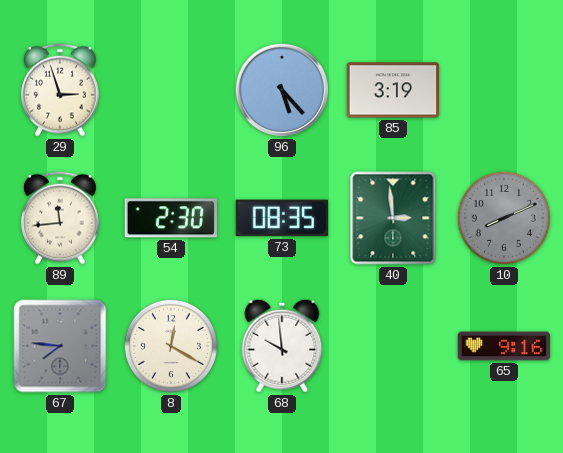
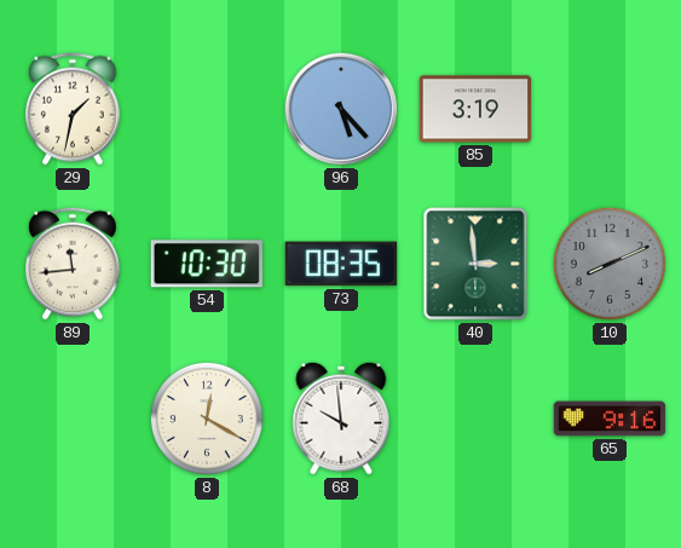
29: 2:57 -> 1:32
54: 2:30 -> 10:30
67: 7:46 -> none
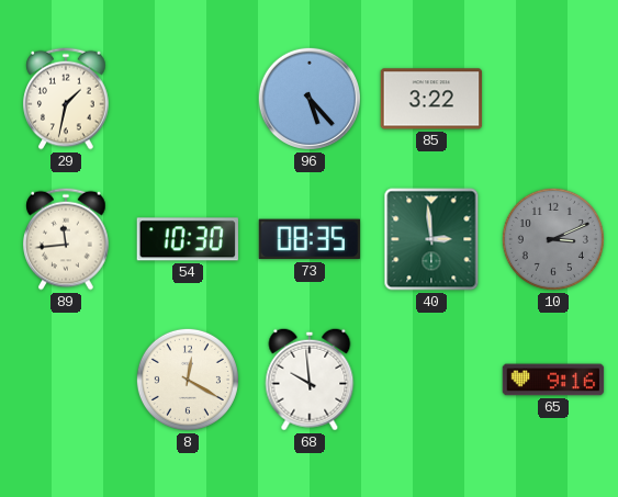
85: 3:19 -> 3:22
10: 8:11 -> 3:11
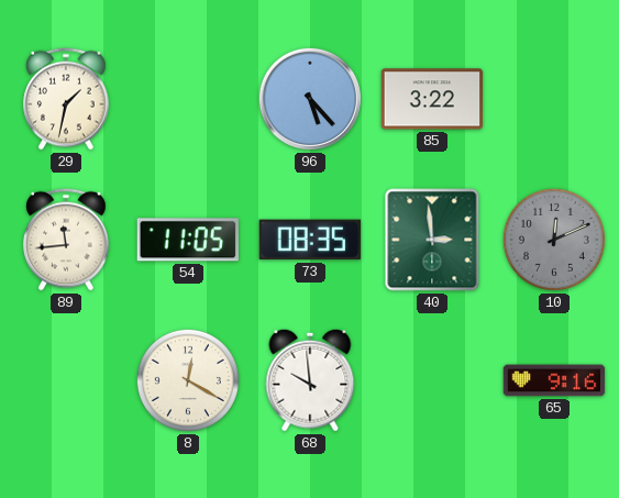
54: 10:30 -> 11:05
10: 3:11 -> 12:11
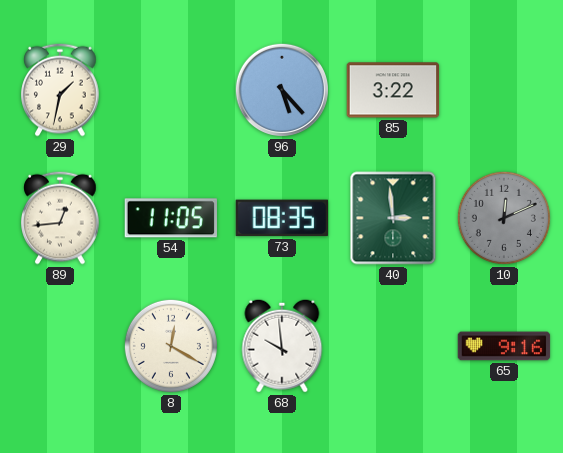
89: 11:44 -> 12:44
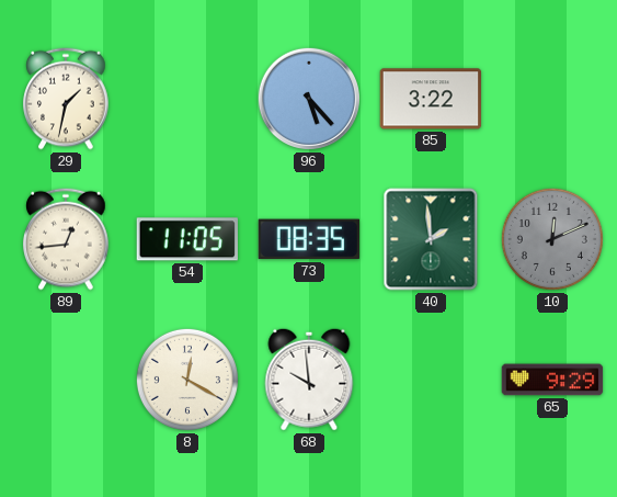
40: 2:59 -> 1:59
65: 9:16 -> 9:29
